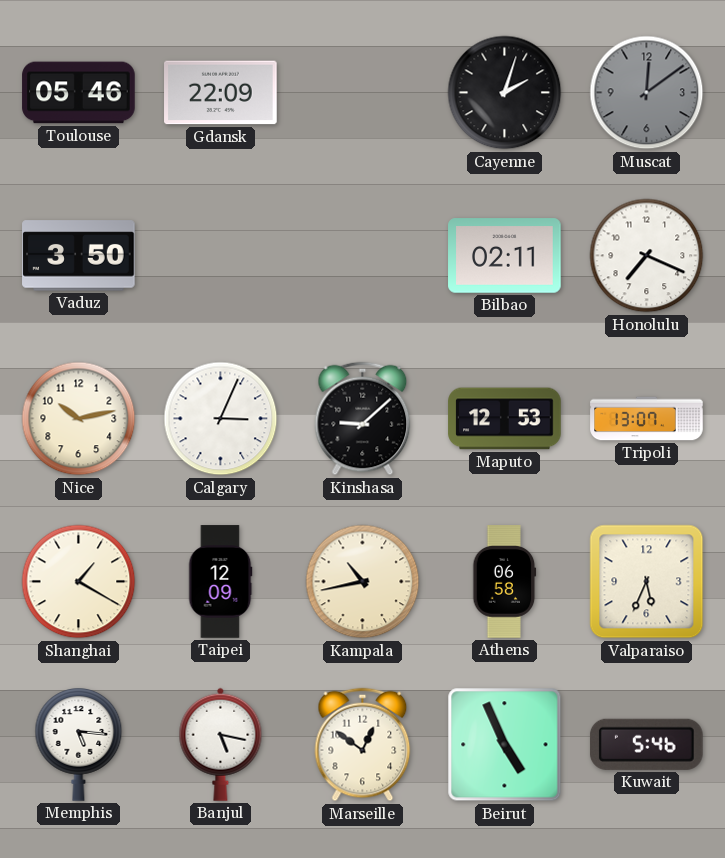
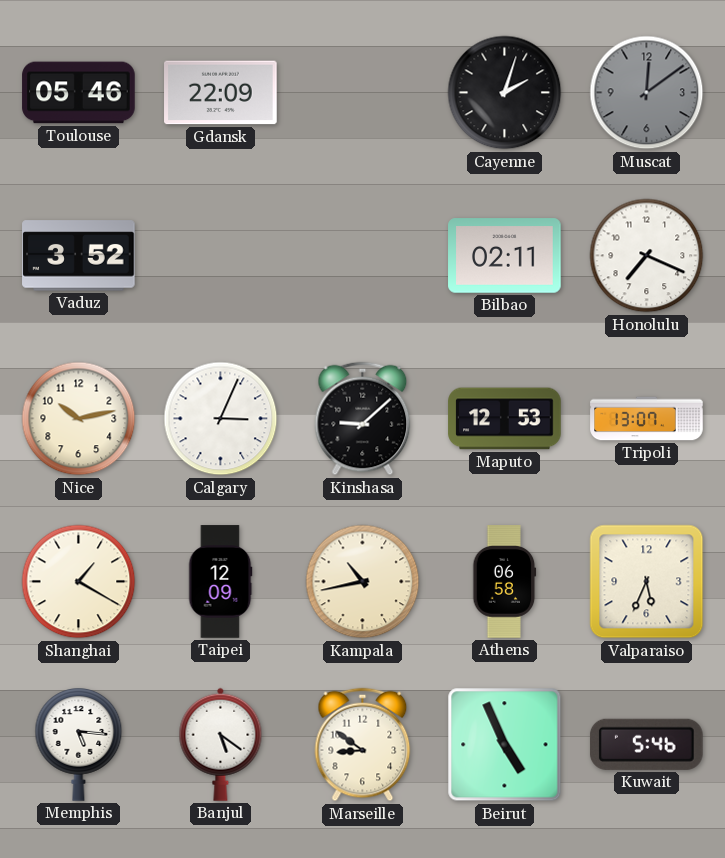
Vaduz: 3:50 -> 3:52
Banjul: 5:17 -> 5:21
Marseille: 12:51 -> 8:51
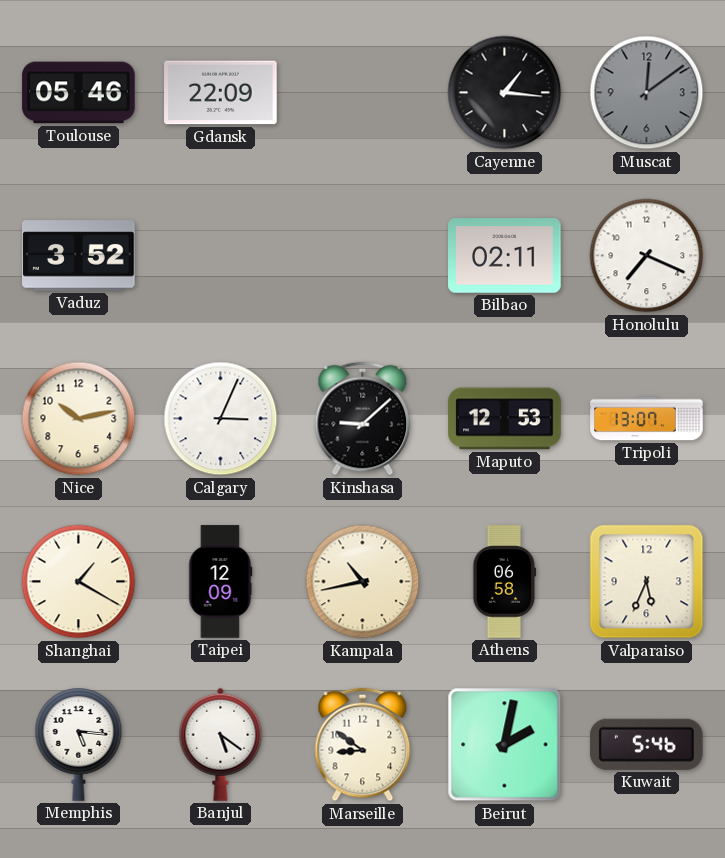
Cayenne: 2:03 -> 1:16
Beirut: 4:56 -> 2:02
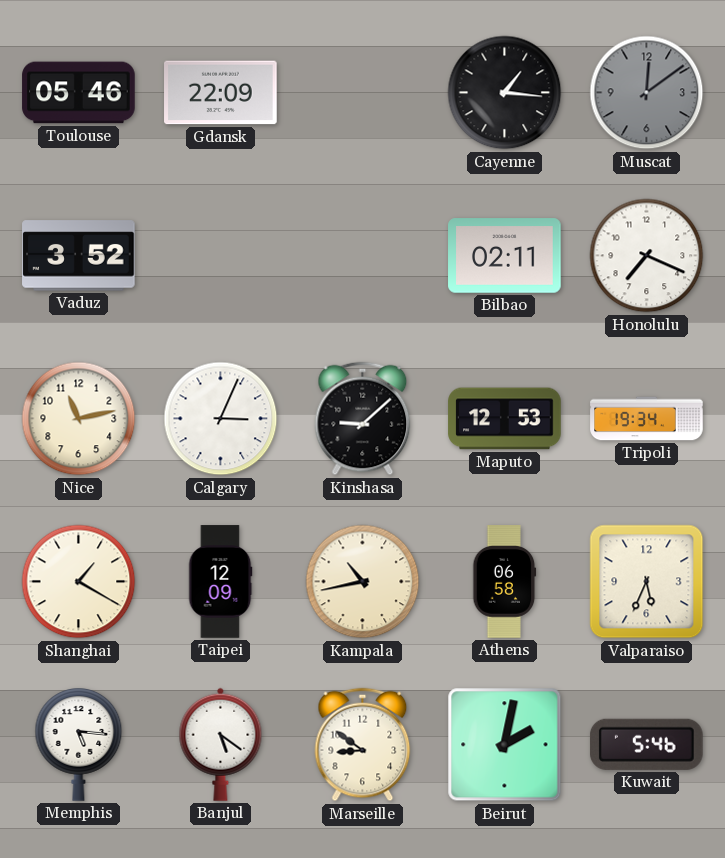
Nice: 10:13 -> 11:13
Tripoli: 13:07 -> 19:34
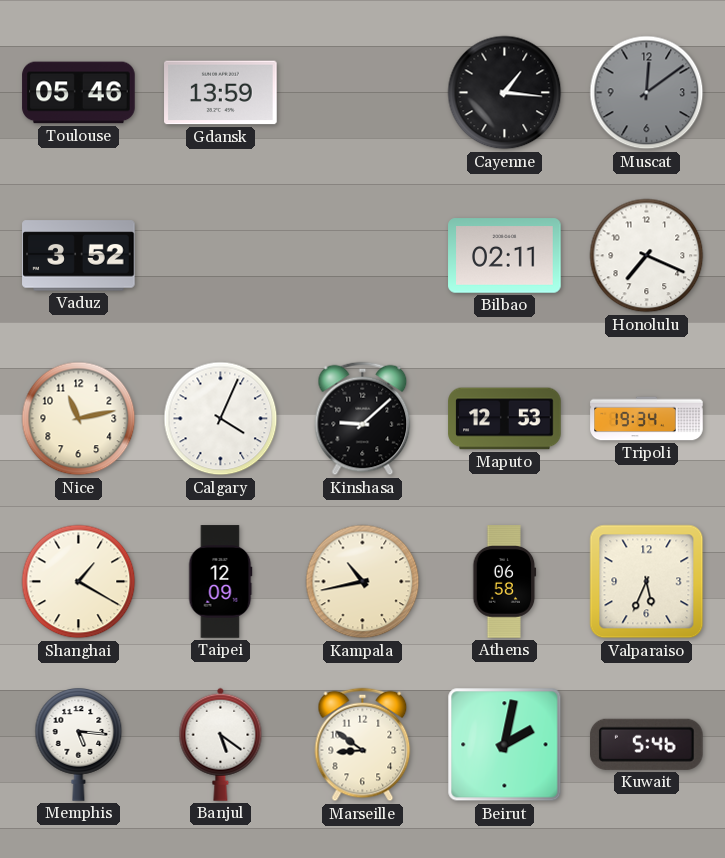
Gdansk: 22:09 -> 13:59
Calgary: 3:04 -> 4:04
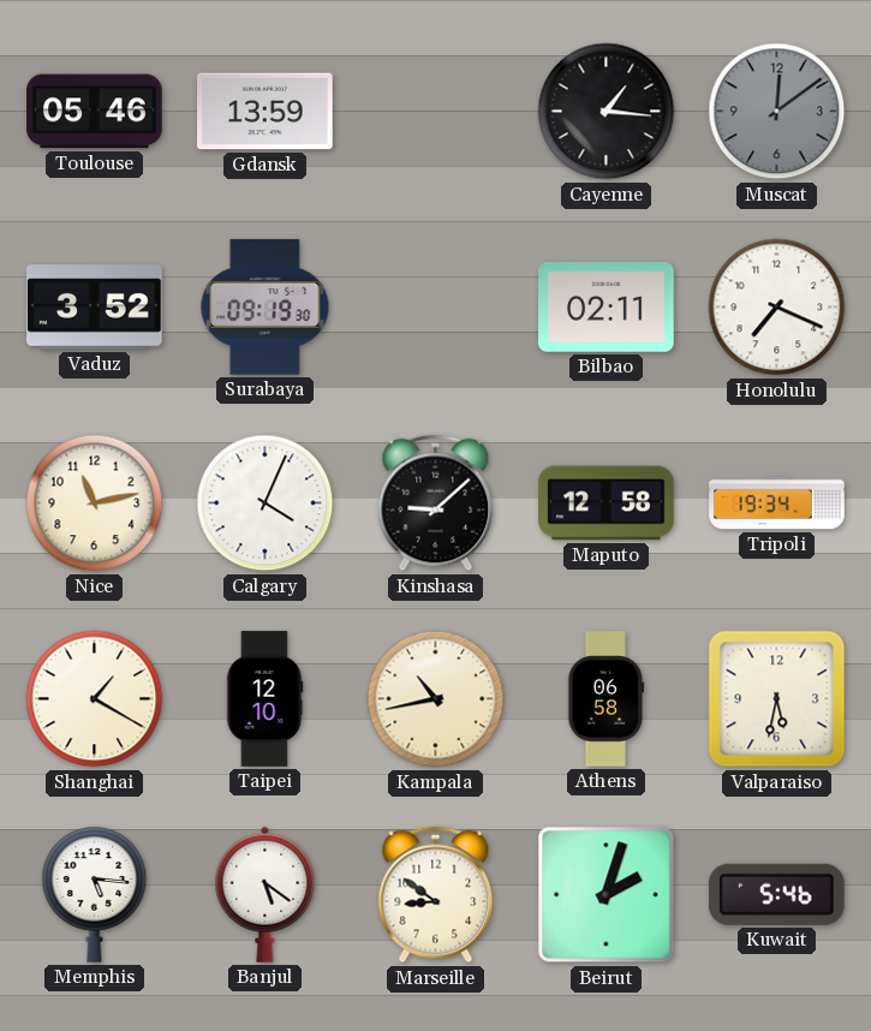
Surabaya: none -> 09:19
Maputo: 12:53 -> 12:58
Taipei: 12:09 -> 12:10
Valparaiso: 5:34 -> 5:32
Beirut: 2:02 -> 2:03
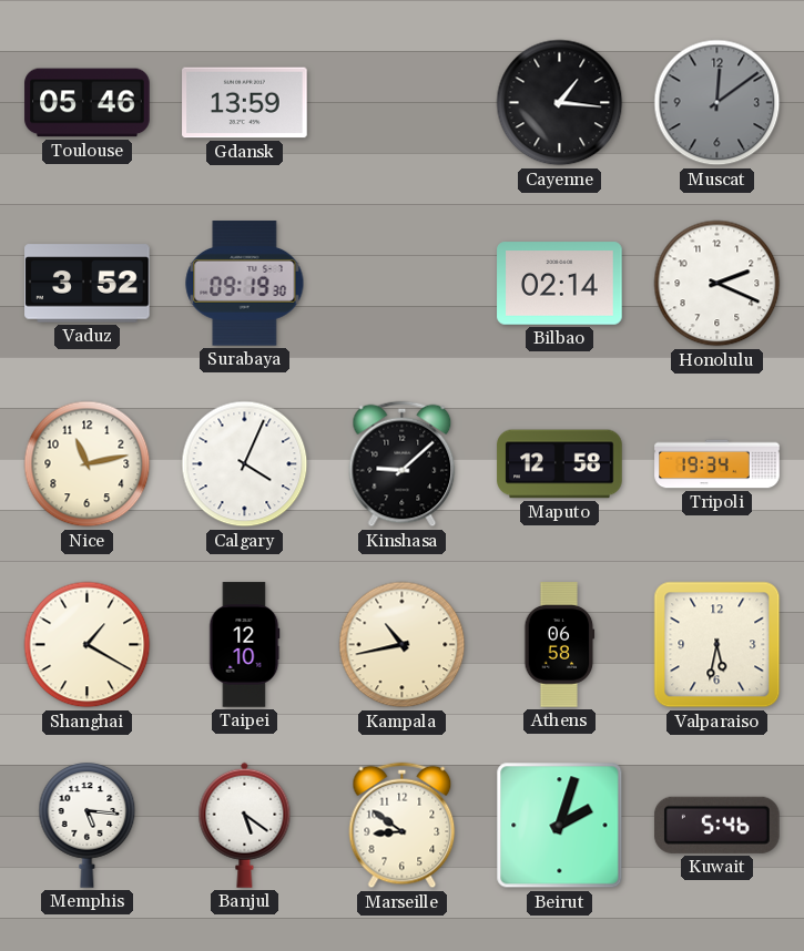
Bilbao: 02:11 -> 02:14
Honolulu: 7:19 -> 2:19
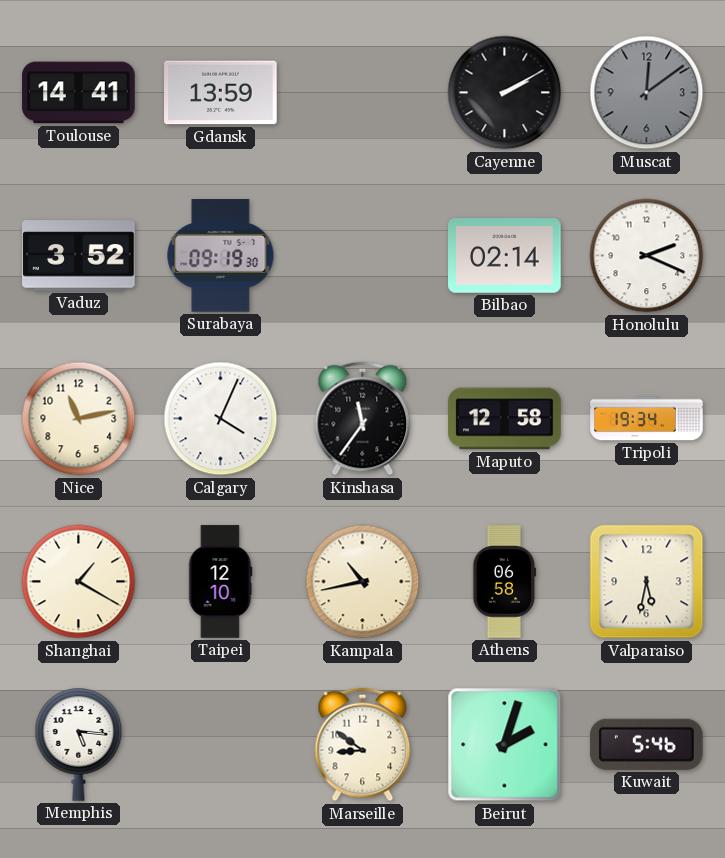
Toulouse: 05:46 -> 14:41
Cayenne: 1:16 -> 2:10
Kinshasa: 9:08 -> 11:36
Banjul: 5:21 -> none
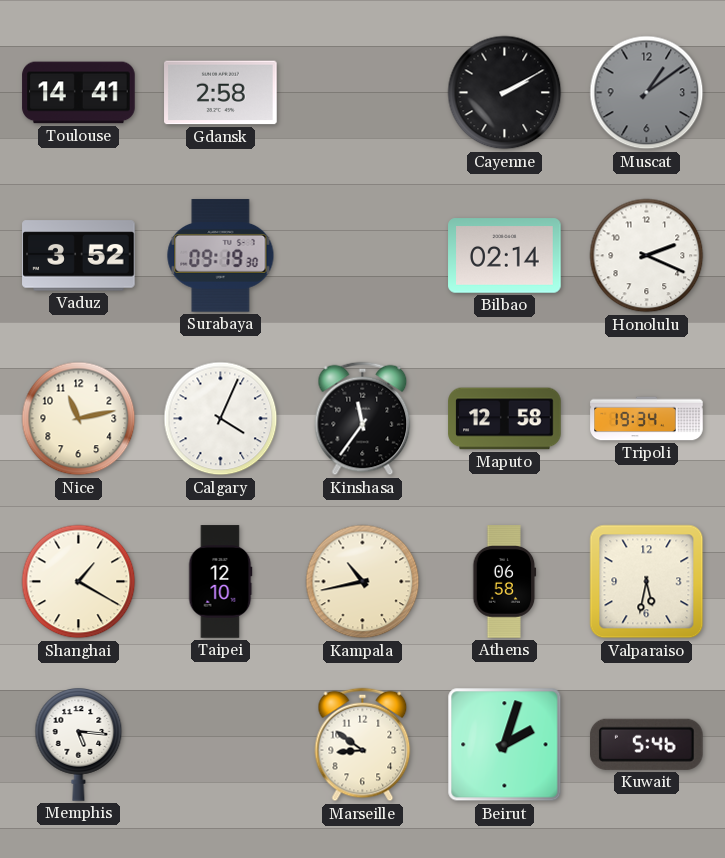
Gdansk: 13:59 -> 2:58
Muscat: 12:09 -> 1:09
